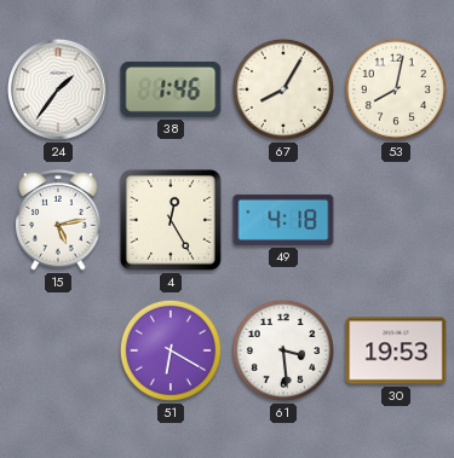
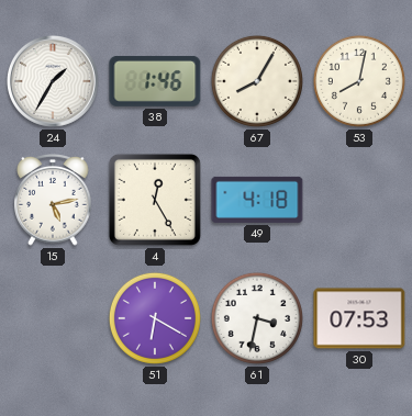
24: 1:36 -> 1:35
61: 3:29 -> 3:32
30: 19:53 -> 07:53
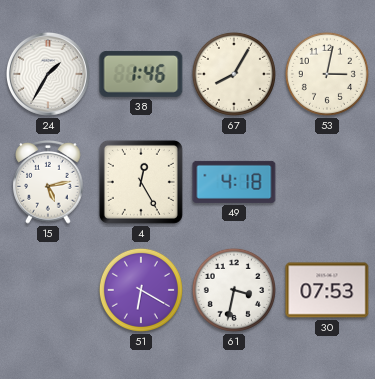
53: 8:02 -> 3:02
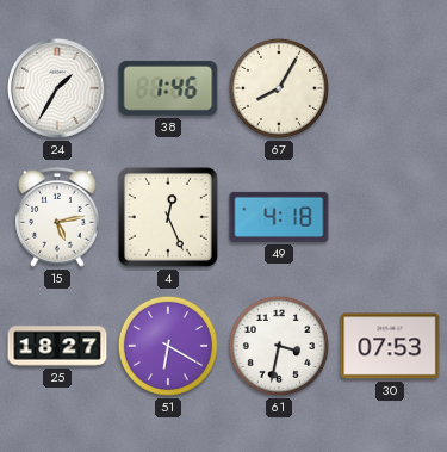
53: 3:02 -> none
4: 12:25 -> 12:26
25: none -> 18:27
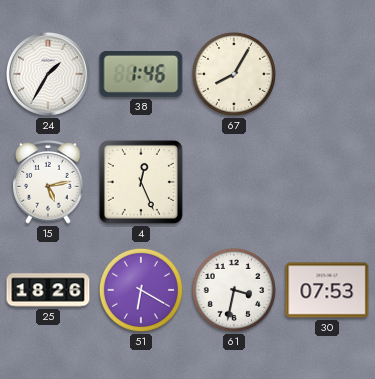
49: 4:18 -> none
25: 18:27 -> 18:26
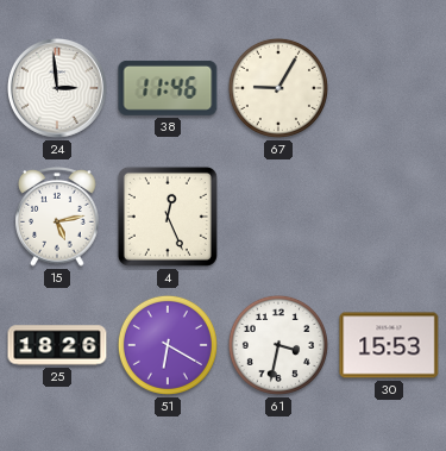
24: 1:35 -> 2:59
38: 1:46 -> 11:46
67: 8:05 -> 9:05
30: 07:53 -> 15:53
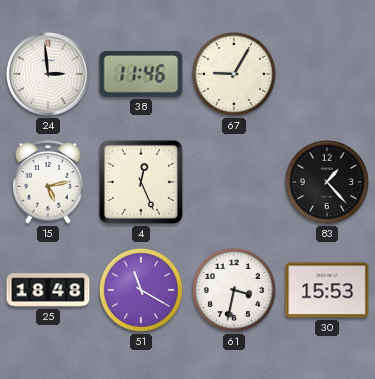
83: none -> 1:23
25: 18:26 -> 18:48
51: 6:20 -> 11:20
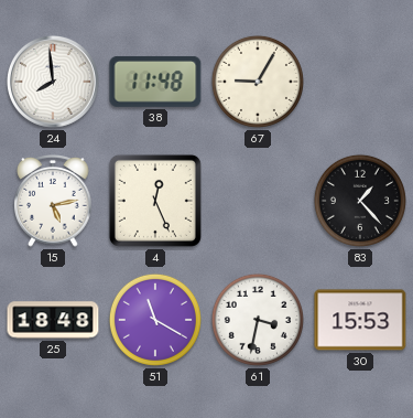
24: 2:59 -> 7:59
38: 11:46 -> 11:48
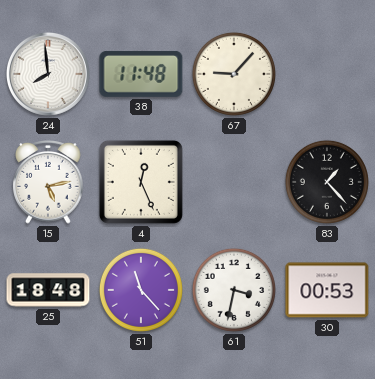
67: 9:05 -> 9:07
51: 11:20 -> 11:23
30: 15:53 -> 00:53
